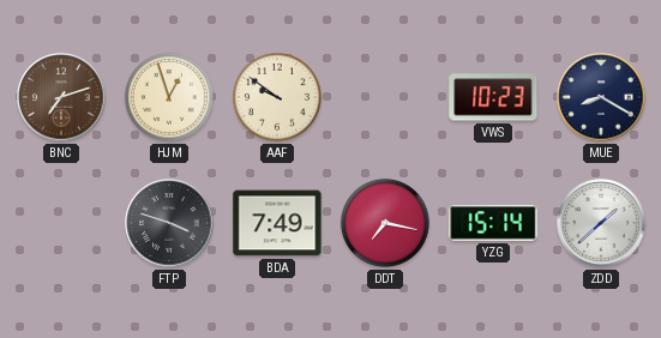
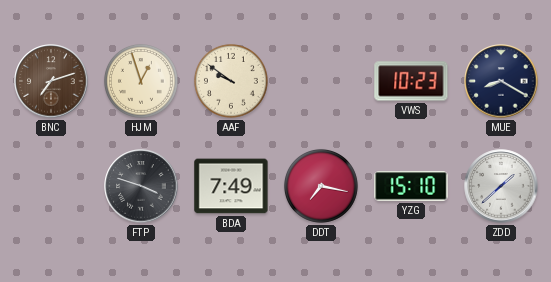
YZG: 15:14 -> 15:10
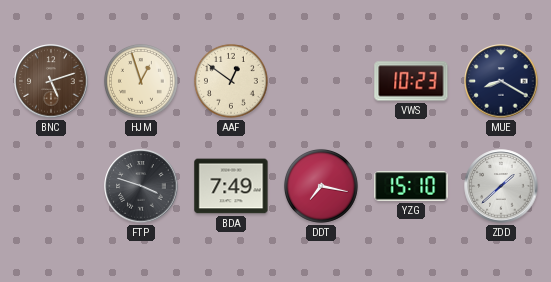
BNC: 7:12 -> 5:12
AAF: 9:51 -> 12:51
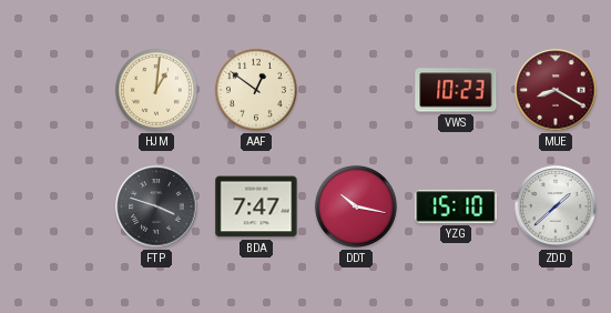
BNC: 5:12 -> none
HJM: 12:57 -> 1:01
MUE dial: navy -> burgundy
BDA: 7:49 -> 7:47
DDT: 7:17 -> 10:17
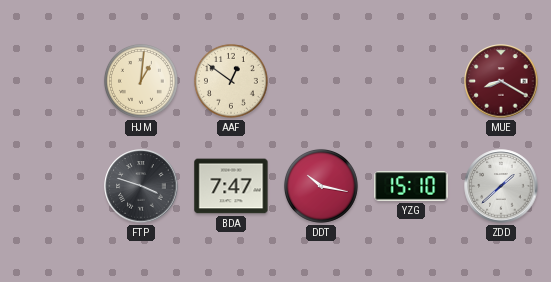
VWS: 10:23 -> none
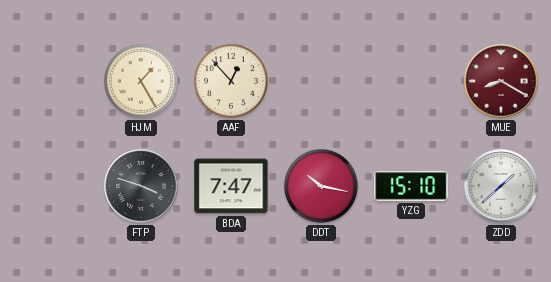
HJM: 1:01 -> 1:25
AAF: 12:51 -> 12:53
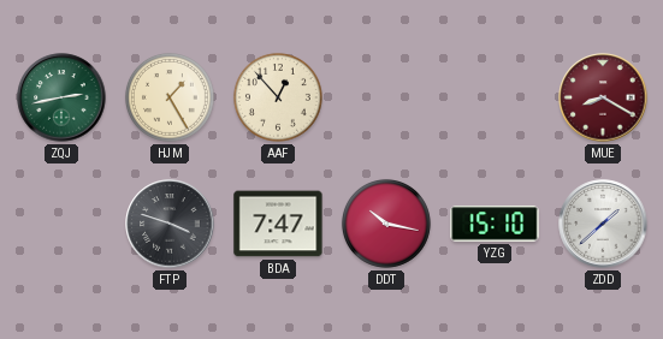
ZQJ: none -> 2:43
